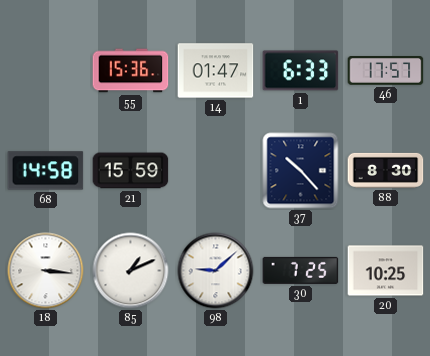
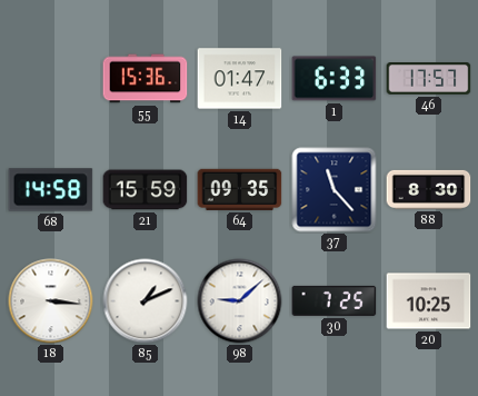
64: none -> 09:35
37: 10:23 -> 11:23
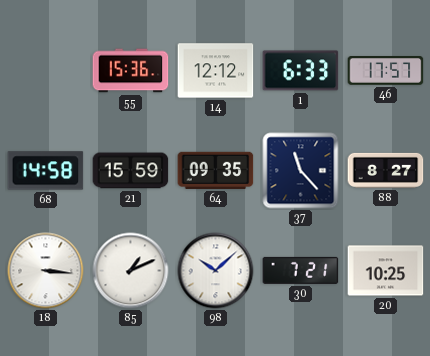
14: 01:47 -> 12:12
88: 8:30 -> 8:27
98: 9:08 -> 10:08
30: 7:25 -> 7:21
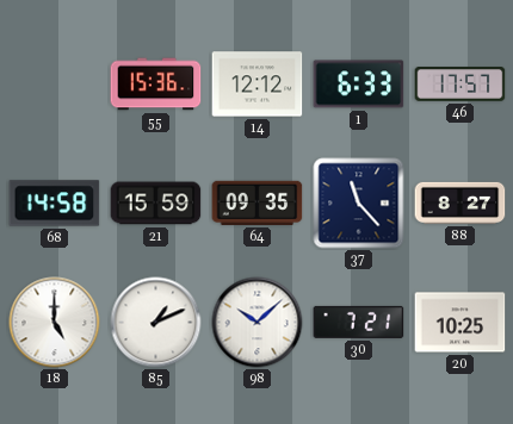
18: 3:16 -> 5:00
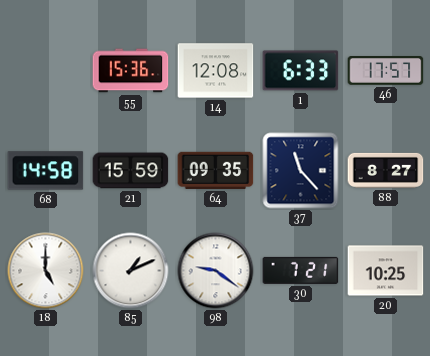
14: 12:12 -> 12:08
98: 10:08 -> 9:21
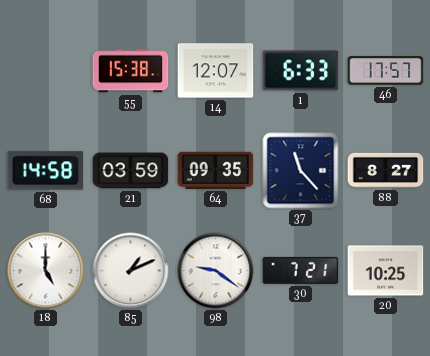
55: 15:36 -> 15:38
14: 12:08 -> 12:07
21: 15:59 -> 03:59
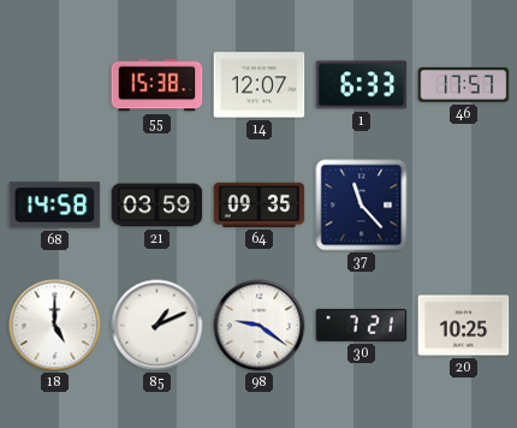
88: 8:27 -> none
